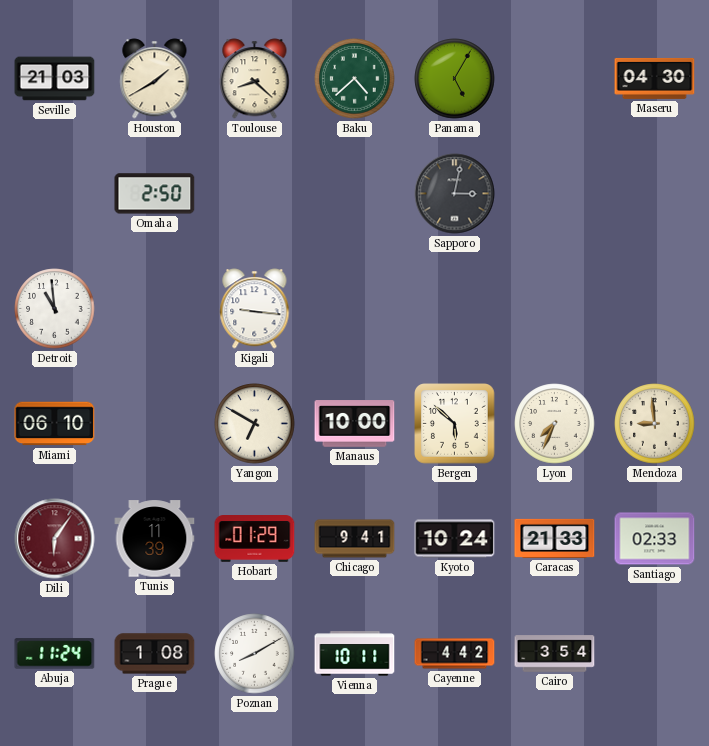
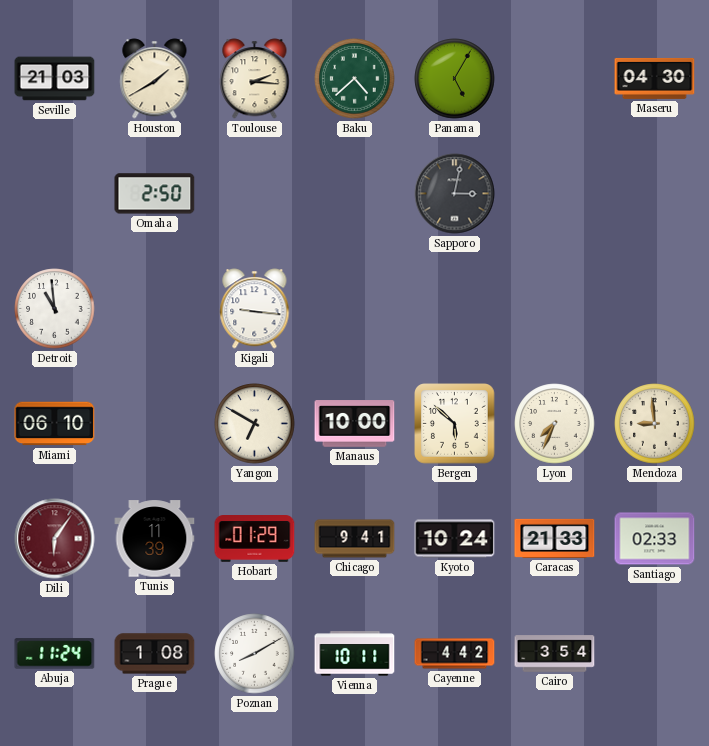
Toulouse: 8:22 -> 2:16
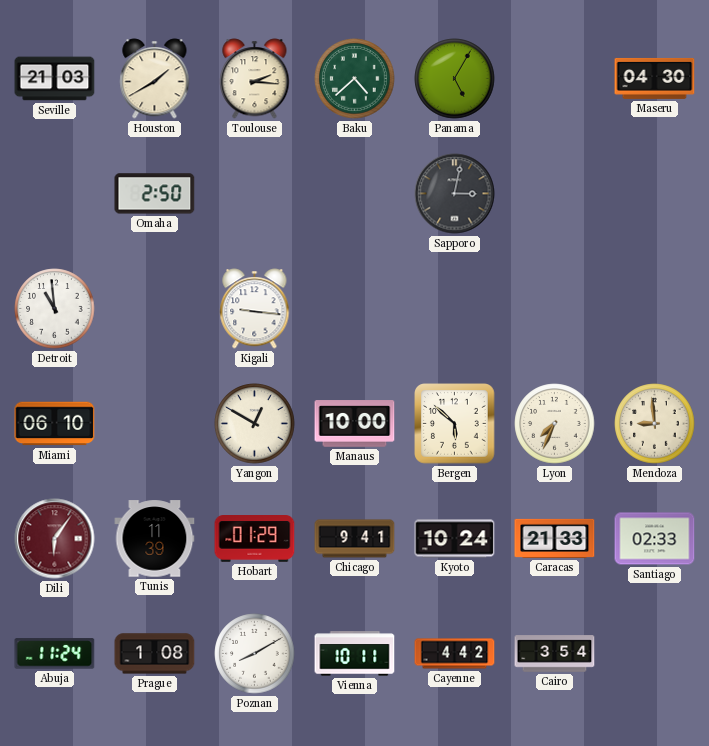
Yangon: 6:50 -> 12:50
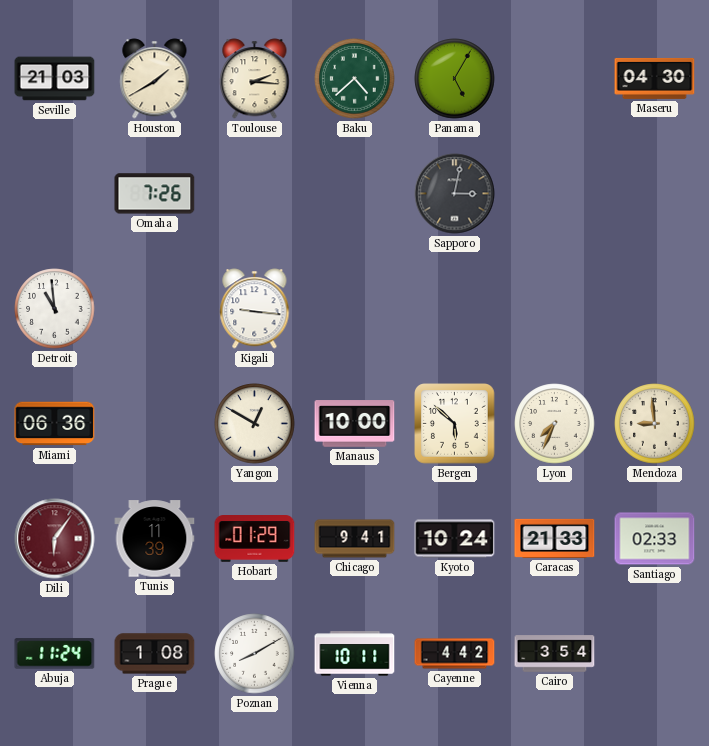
Omaha: 2:50 -> 7:26
Miami: 06:10 -> 06:36
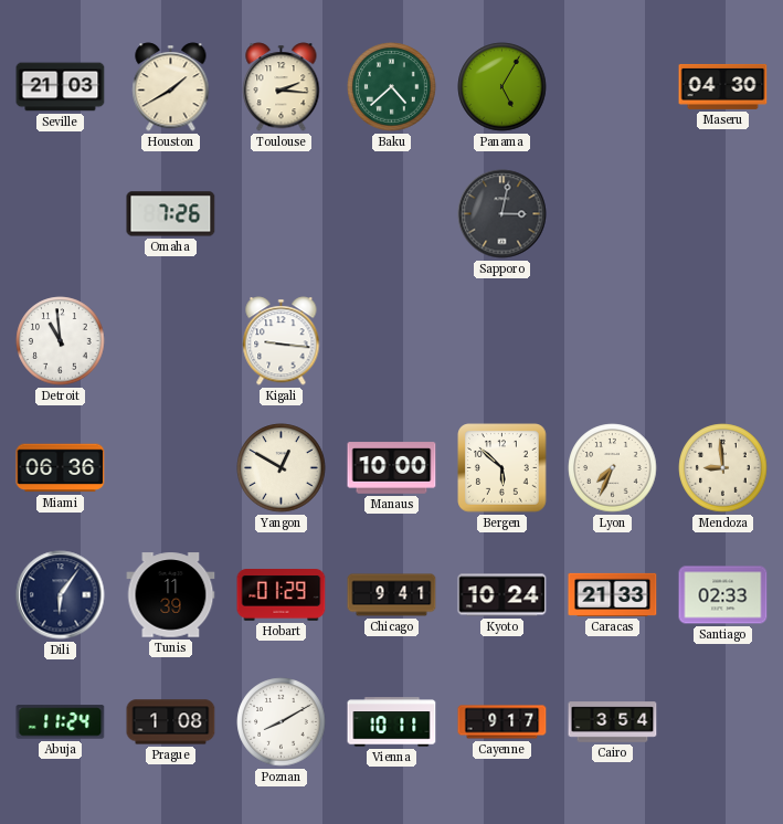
Dili dial: burgundy -> navy
Cayenne: 4:42 -> 9:17
